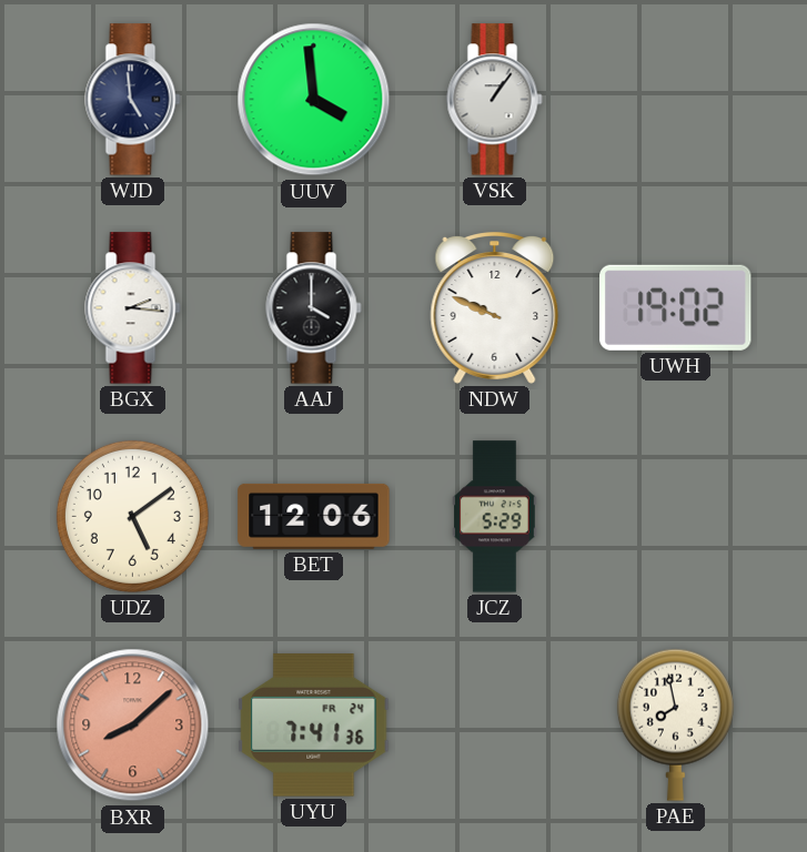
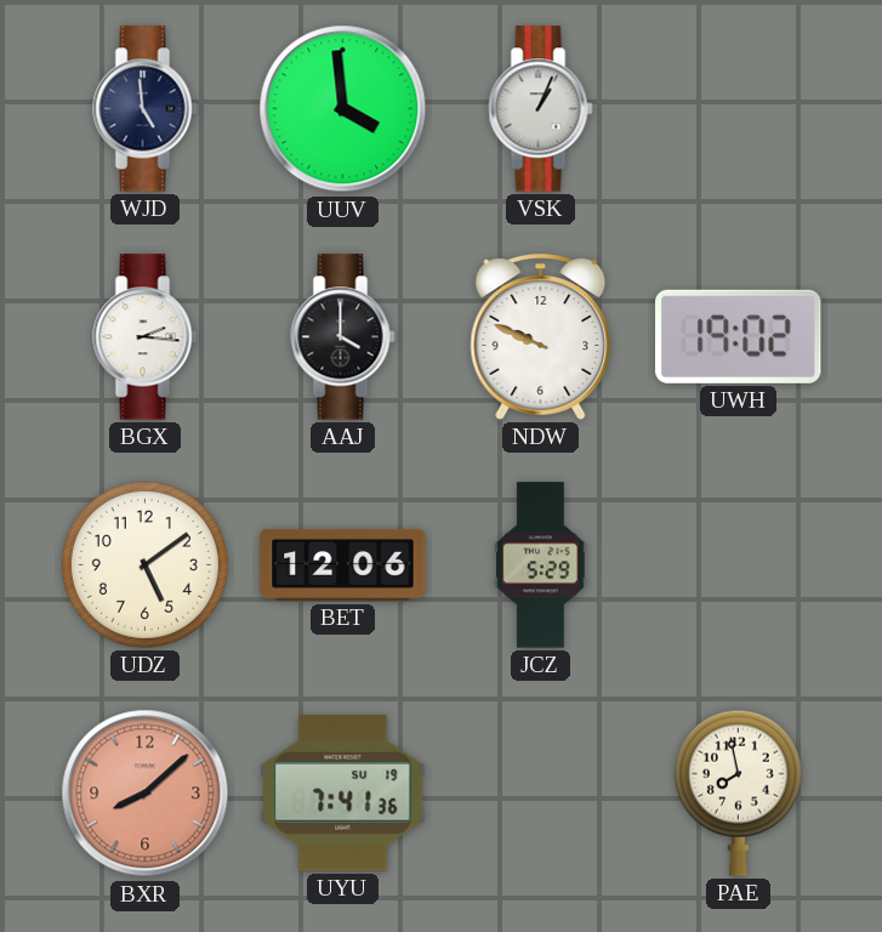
VSK: 1:06 -> 1:04
UYU date: FR 24 -> SU 19
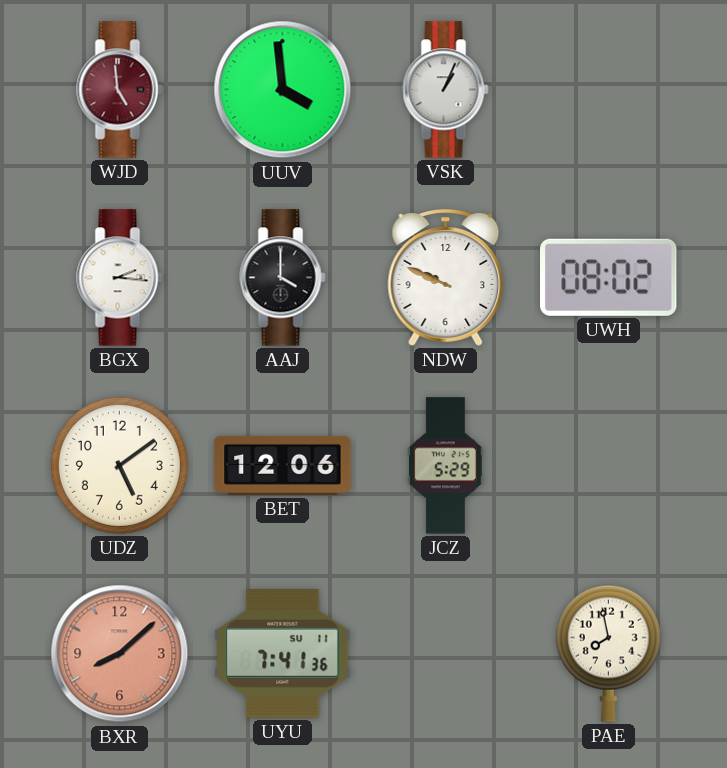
WJD dial: navy -> burgundy
UWH: 19:02 -> 08:02
UYU date: SU 19 -> SU 11
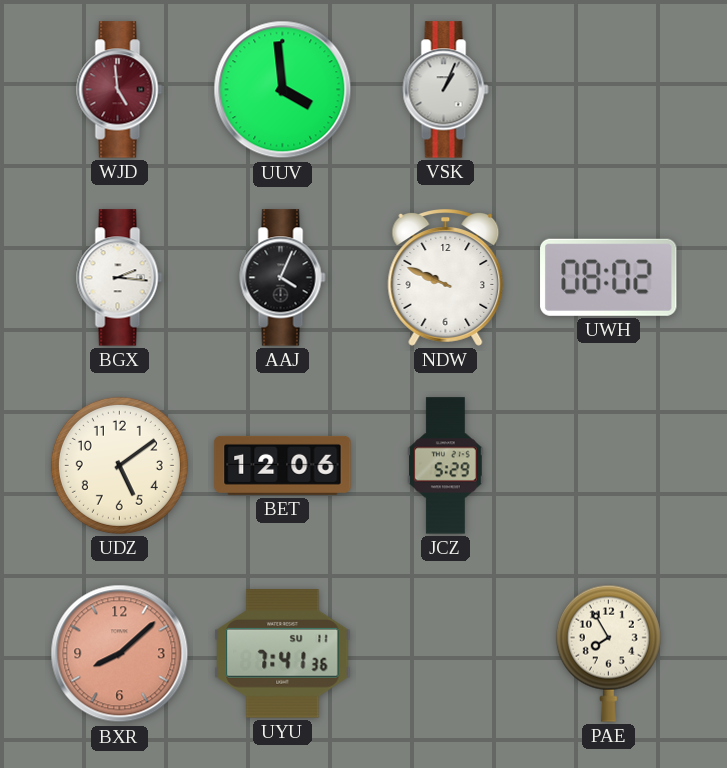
AAJ: 4:00 -> 4:04
PAE: 7:58 -> 7:55
